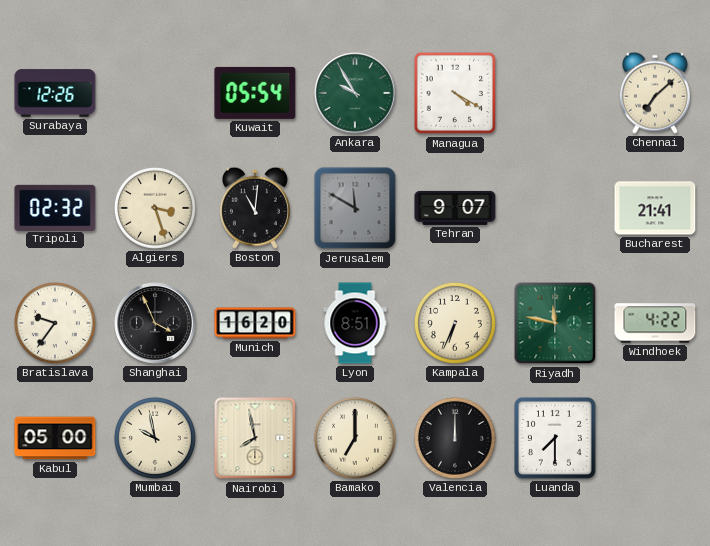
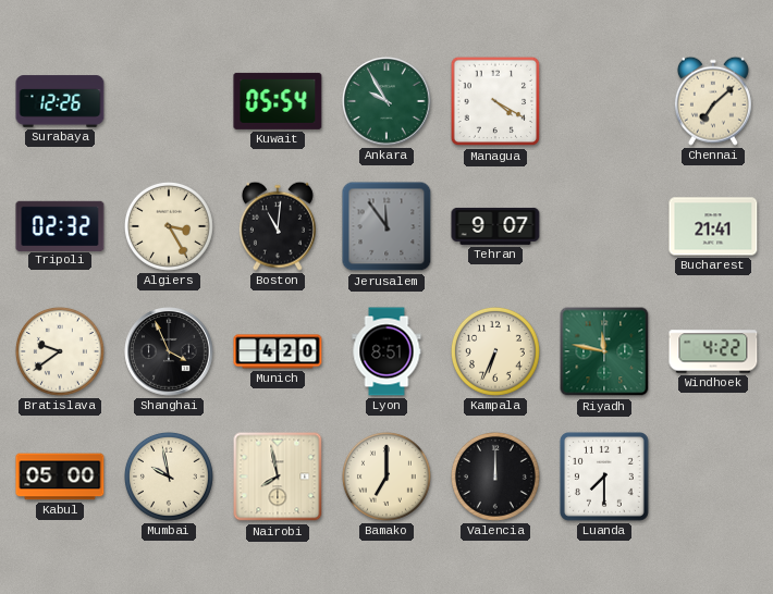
Algiers: 3:27 -> 3:25
Jerusalem: 11:50 -> 11:54
Bratislava: 9:36 -> 9:39
Munich: 16:20 -> 4:20
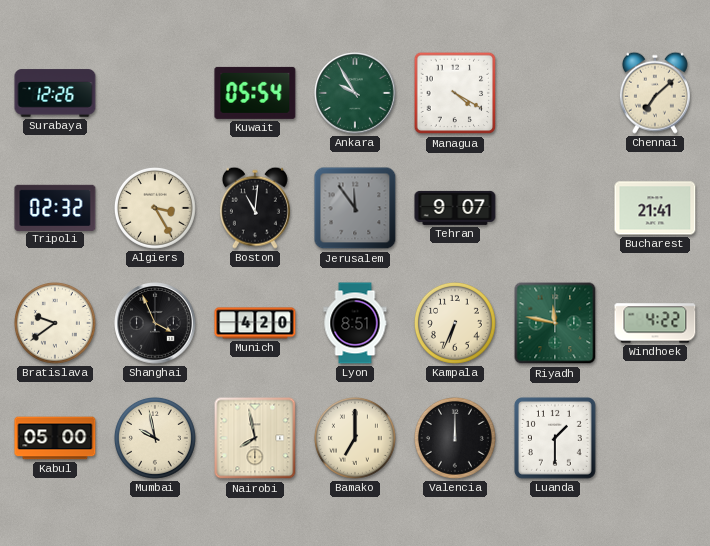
Luanda: 7:30 -> 1:30
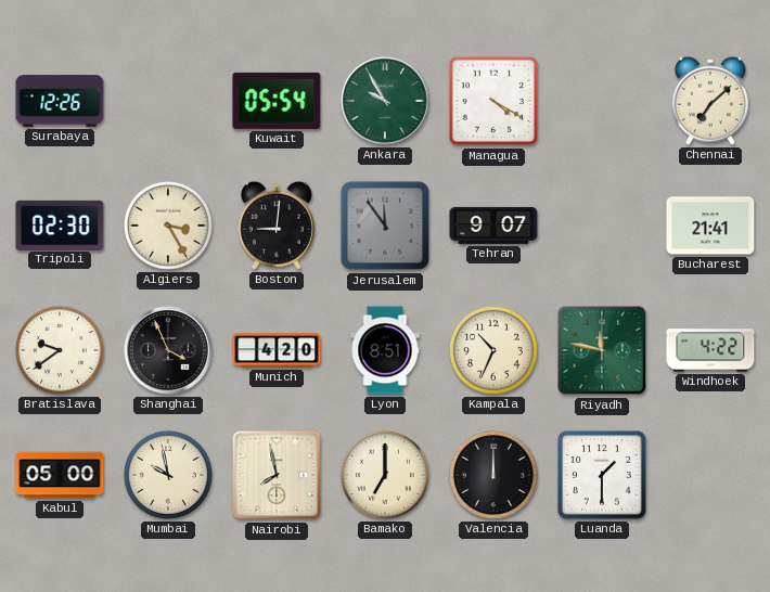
Tripoli: 02:32 -> 02:30
Boston: 11:01 -> 9:01
Kampala: 6:34 -> 10:34
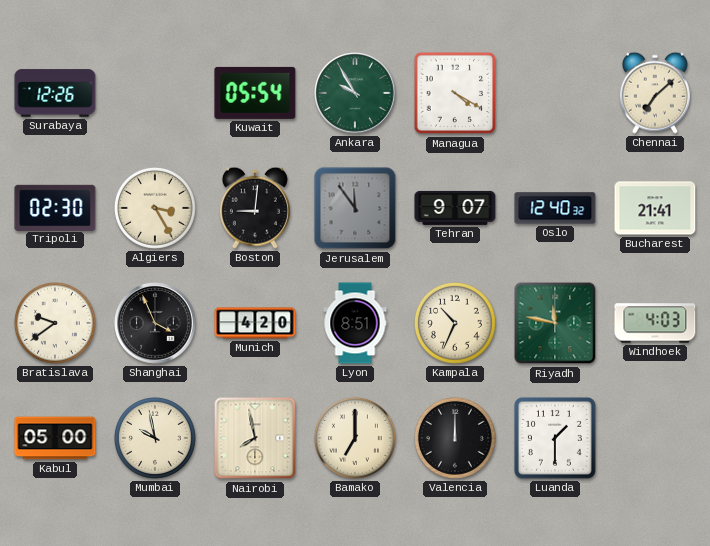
Oslo: none -> 12:40
Windhoek: 4:22 -> 4:03
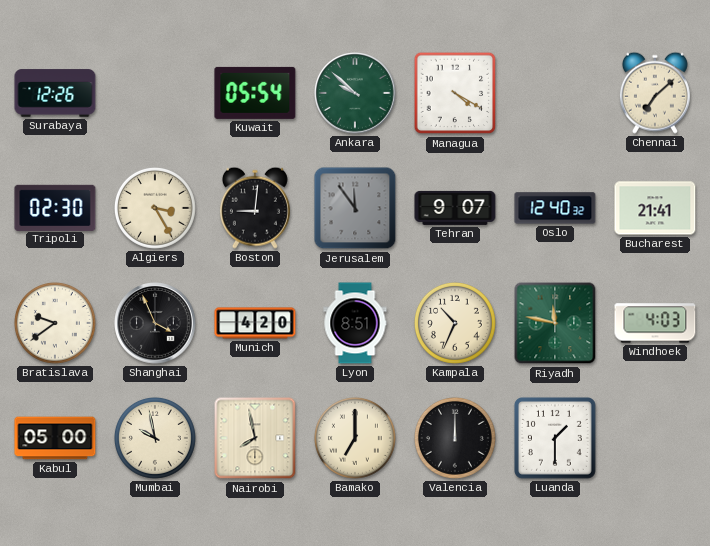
Ankara: 9:55 -> 9:52
